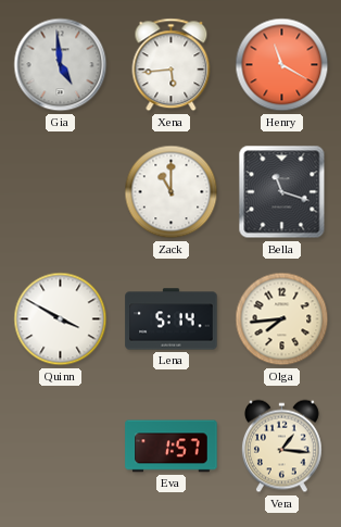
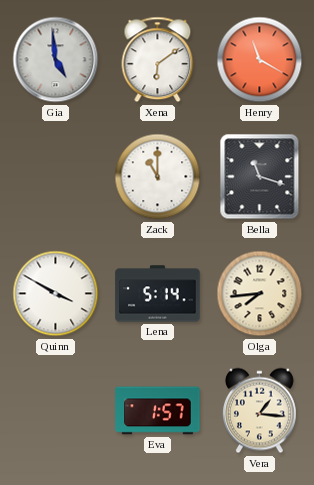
Xena: 5:44 -> 6:09
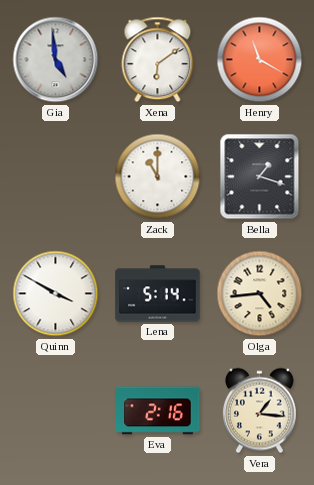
Bella: 11:18 -> 1:18
Olga: 7:44 -> 4:44
Eva: 1:57 -> 2:16
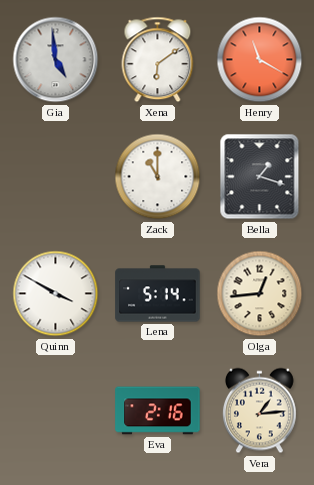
Olga: 4:44 -> 12:44
Vera: 1:16 -> 1:14
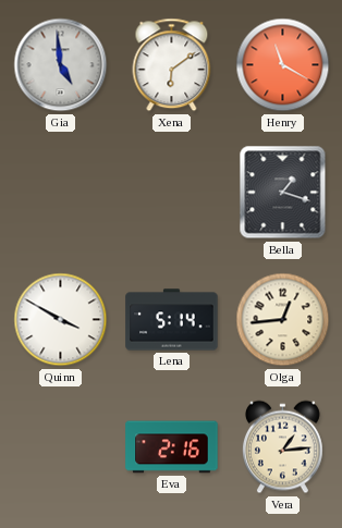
Zack: 11:00 -> none
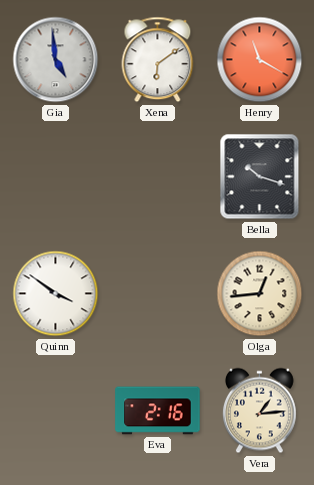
Bella: 1:18 -> 10:18
Quinn: 3:50 -> 3:51
Lena: 5:14 -> none
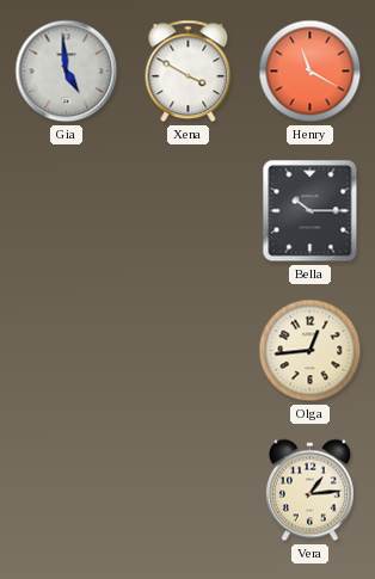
Xena: 6:09 -> 3:50
Bella: 10:18 -> 10:15
Quinn: 3:51 -> none
Eva: 2:16 -> none
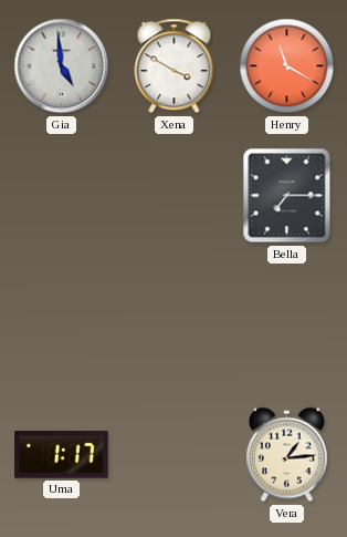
Bella: 10:15 -> 7:15
Olga: 12:44 -> none
Uma: none -> 1:17
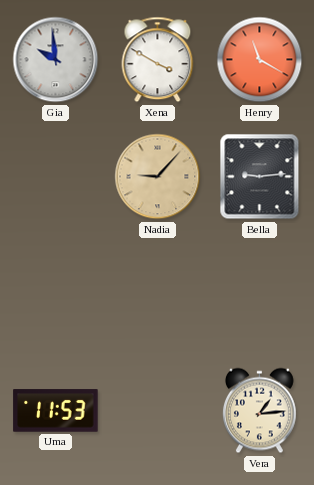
Gia: 4:59 -> 9:59
Nadia: none -> 9:07
Bella: 7:15 -> 9:14
Uma: 1:17 -> 11:53
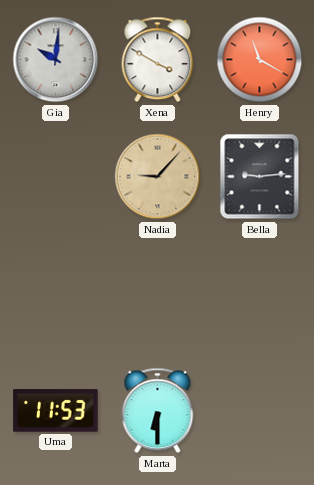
Gia: 9:59 -> 10:01
Marta: none -> 6:30
Vera: 1:14 -> none
